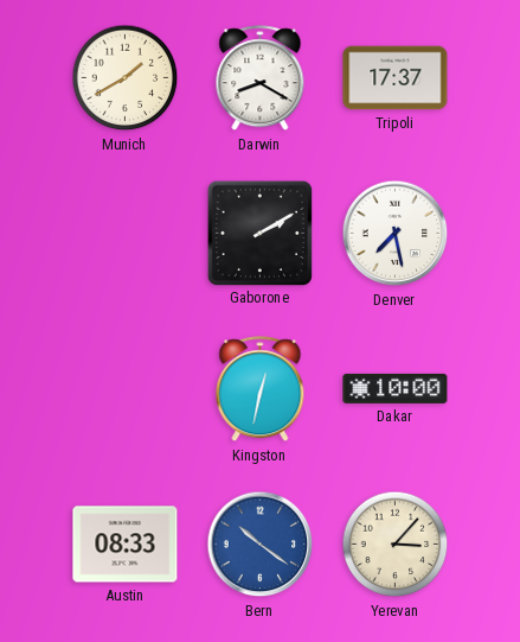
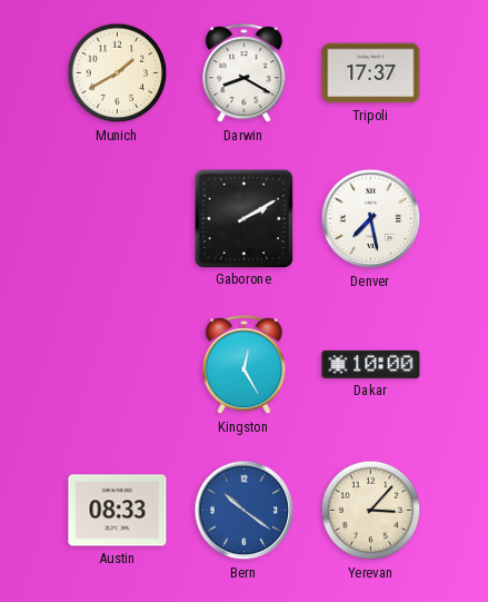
Kingston: 12:32 -> 12:25
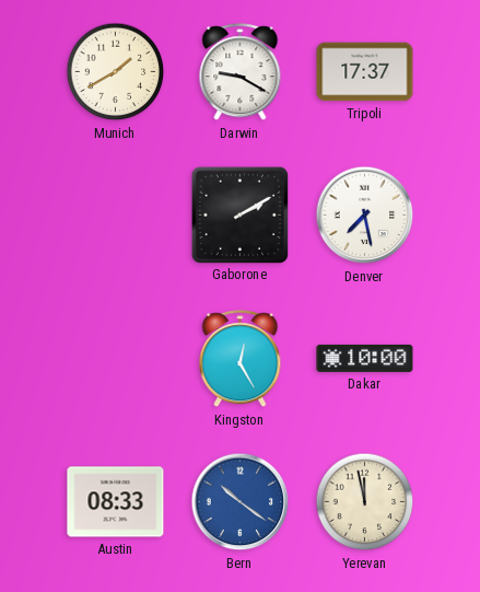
Darwin: 8:20 -> 9:20
Yerevan: 3:07 -> 11:58
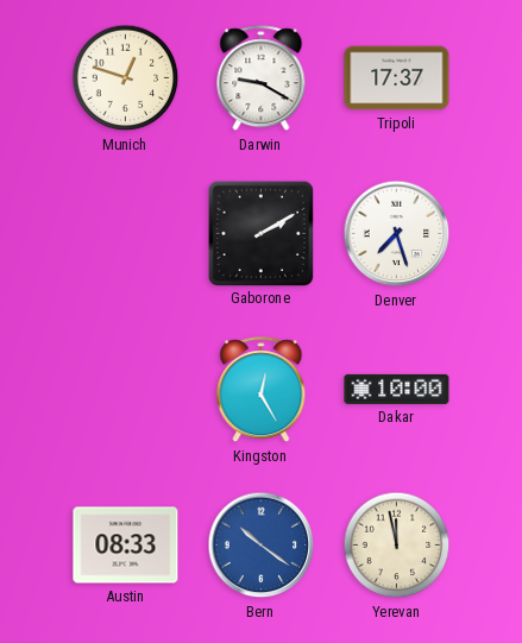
Munich: 1:40 -> 12:48
Denver: 7:28 -> 7:27
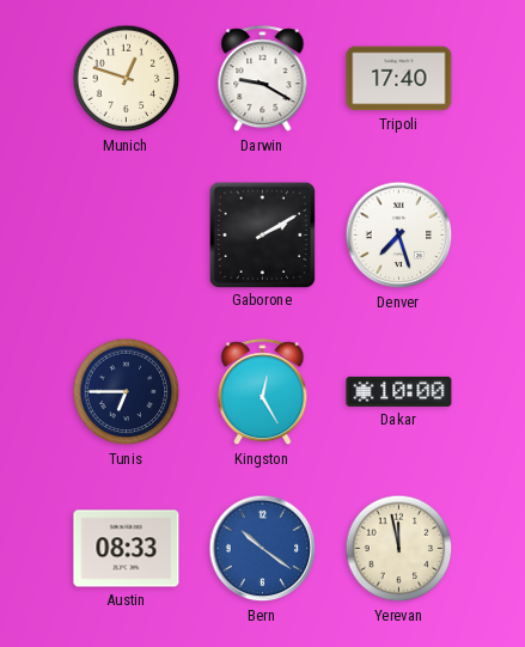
Tripoli: 17:37 -> 17:40
Tunis: none -> 6:45
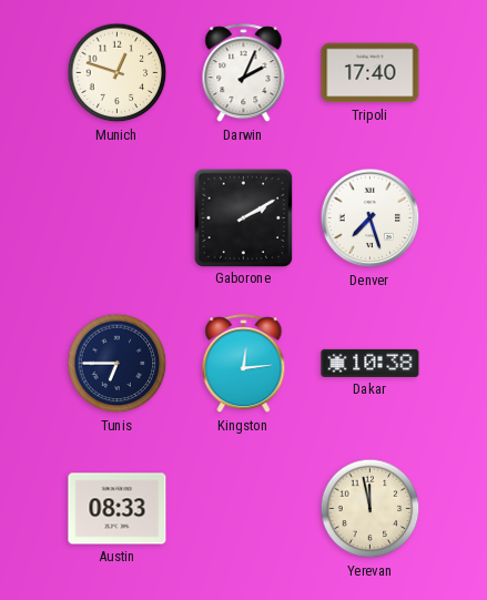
Darwin: 9:20 -> 2:04
Kingston: 12:25 -> 12:14
Dakar: 10:00 -> 10:38
Bern: 10:21 -> none
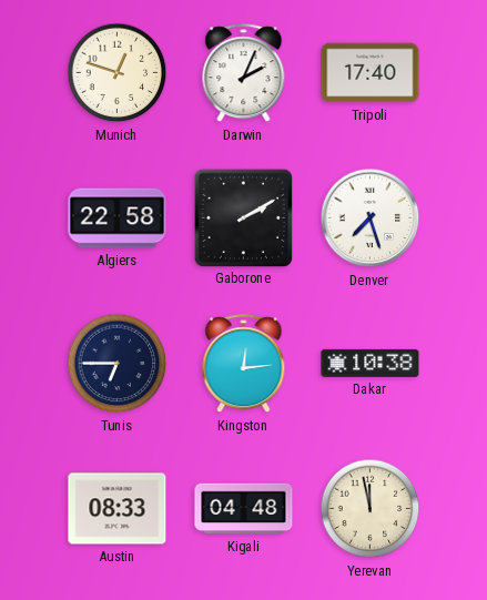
Algiers: none -> 22:58
Kigali: none -> 04:48
